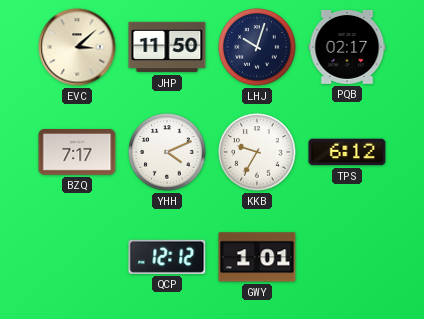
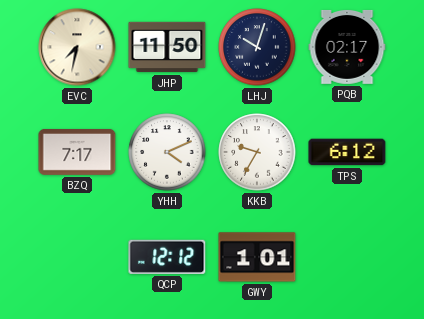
EVC: 3:08 -> 7:32
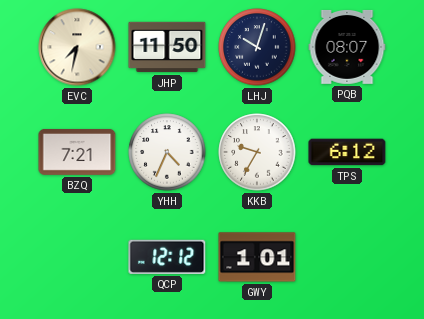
PQB: 02:17 -> 08:07
BZQ: 7:17 -> 7:21
YHH: 4:11 -> 4:34
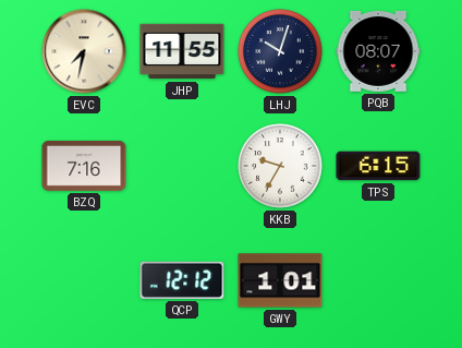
JHP: 11:50 -> 11:55
BZQ: 7:21 -> 7:16
YHH: 4:34 -> none
TPS: 6:12 -> 6:15
